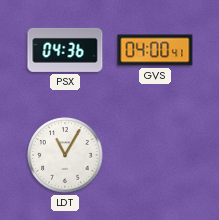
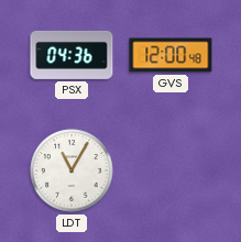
GVS: 04:00 -> 12:00
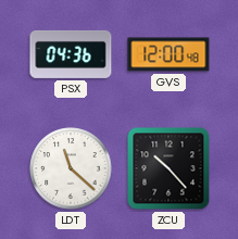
LDT: 11:05 -> 11:22
ZCU: none -> 10:23
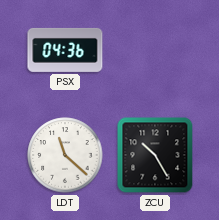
GVS: 12:00 -> none
ZCU: 10:23 -> 10:25
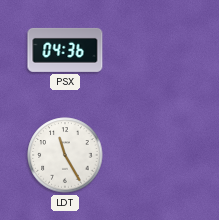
LDT: 11:22 -> 11:25
ZCU: 10:25 -> none
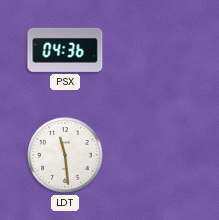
LDT: 11:25 -> 11:29
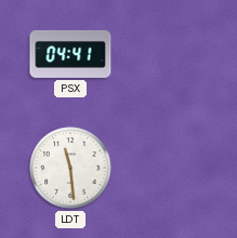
PSX: 04:36 -> 04:41
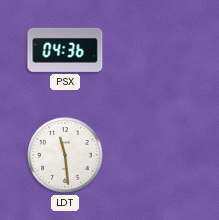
PSX: 04:41 -> 04:36
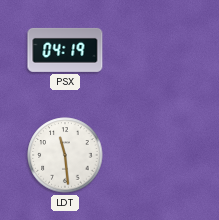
PSX: 04:36 -> 04:19
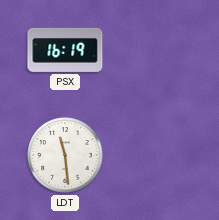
PSX: 04:19 -> 16:19
